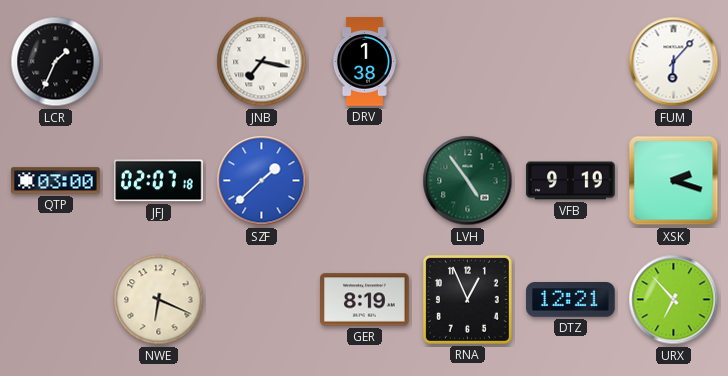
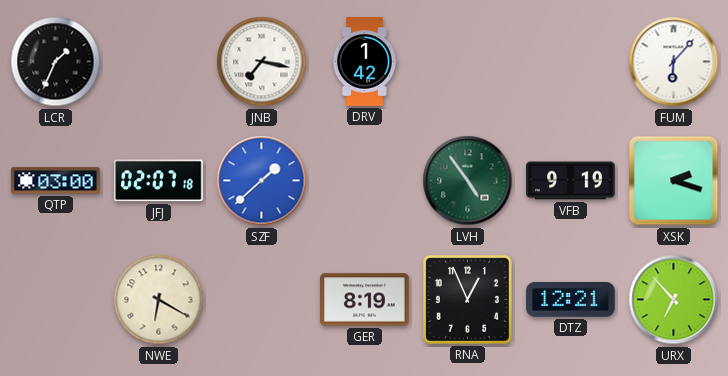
DRV: 1:38 -> 1:42
NWE: 6:19 -> 6:20
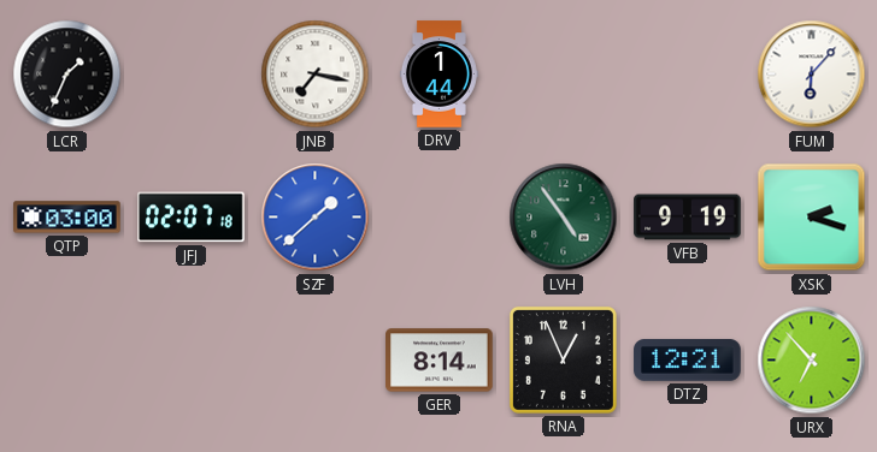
DRV: 1:42 -> 1:44
NWE: 6:20 -> none
GER: 8:19 -> 8:14
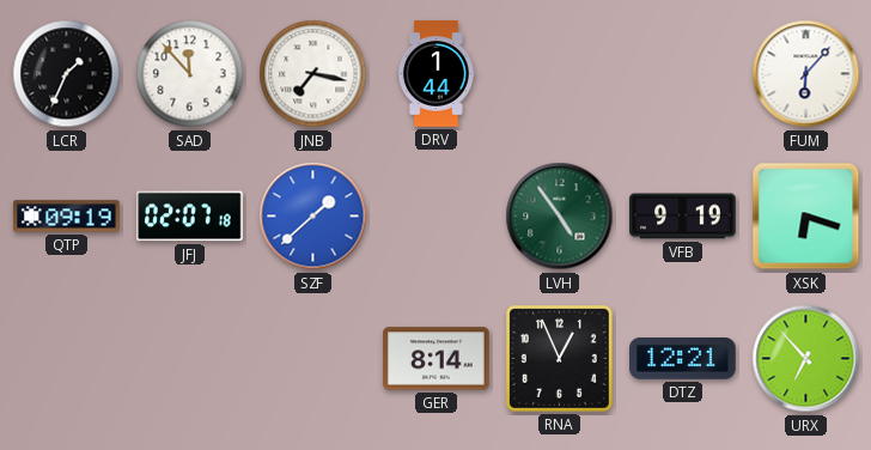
SAD: none -> 11:53
QTP: 03:00 -> 09:19
XSK: 2:18 -> 6:18
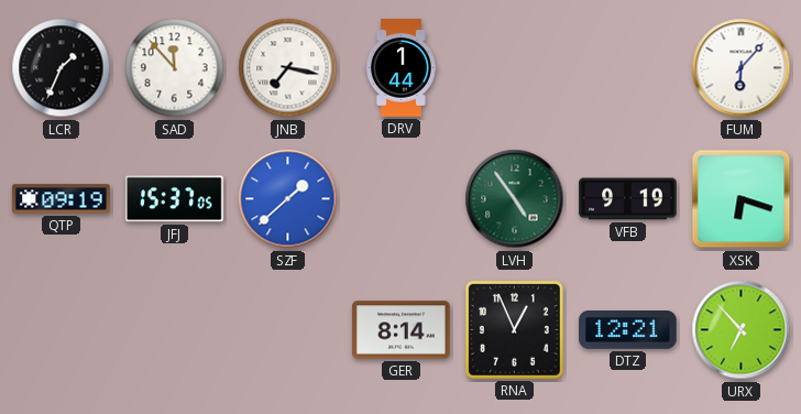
JFJ: 02:07 -> 15:37
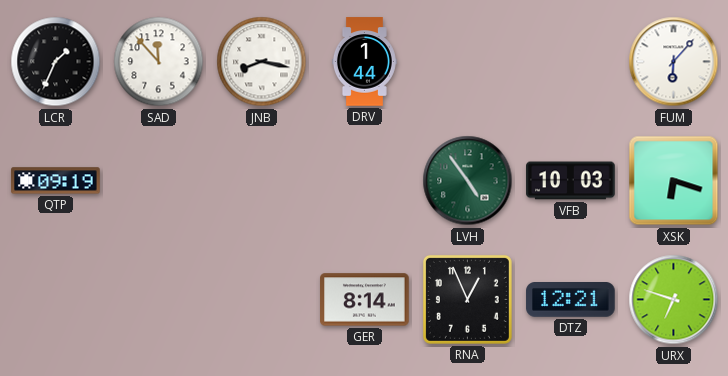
JNB: 7:17 -> 8:17
JFJ: 15:37 -> none
SZF: 1:38 -> none
VFB: 9:19 -> 10:03
URX: 6:53 -> 6:48
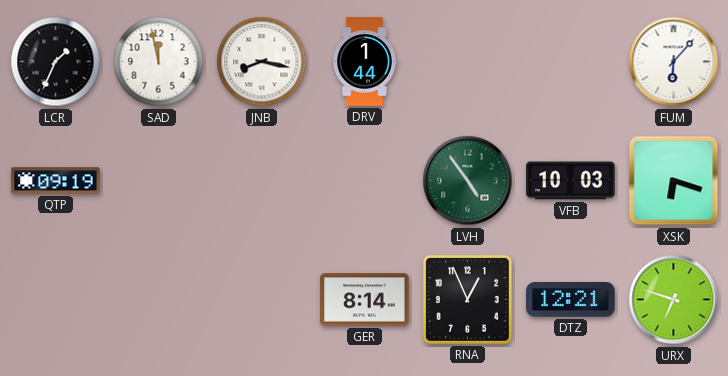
SAD: 11:53 -> 11:58
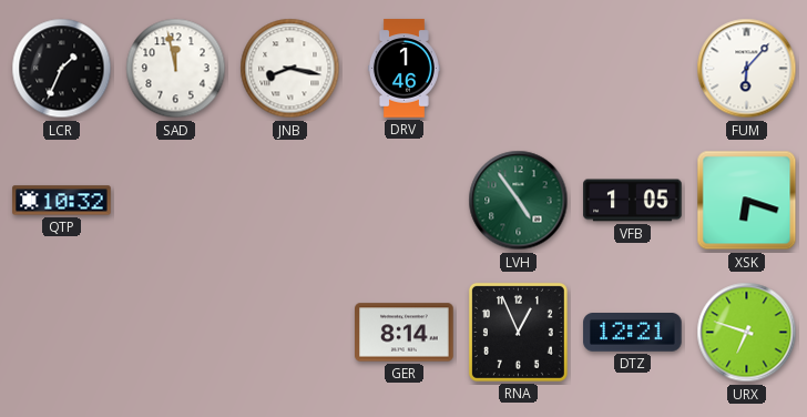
DRV: 1:44 -> 1:46
QTP: 09:19 -> 10:32
VFB: 10:03 -> 1:05
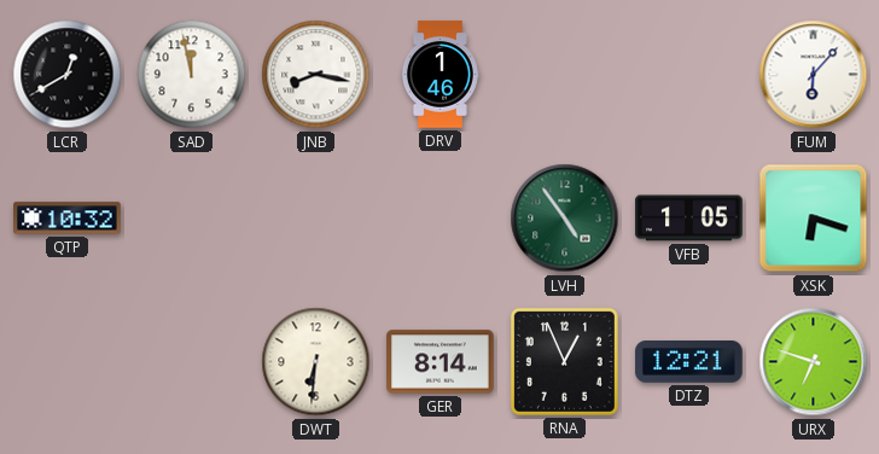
LCR: 1:34 -> 12:40
DWT: none -> 6:31
